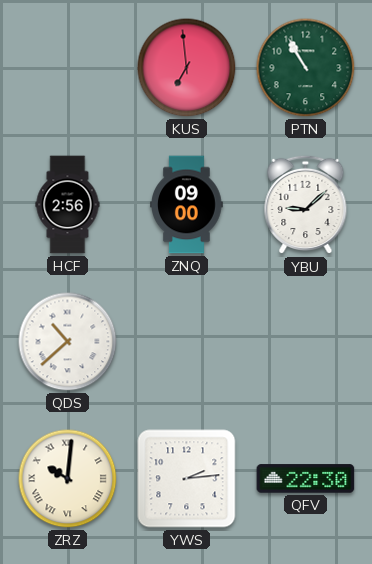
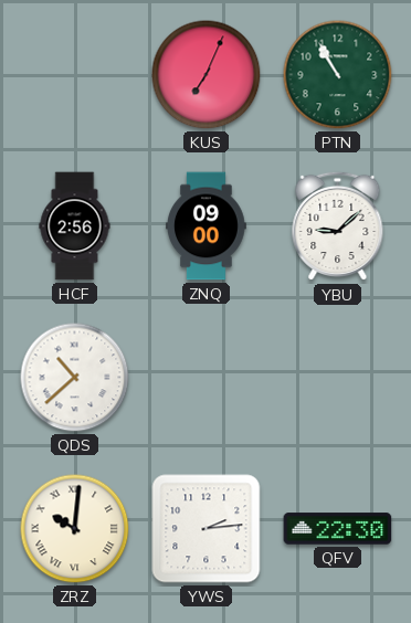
KUS: 6:59 -> 7:04
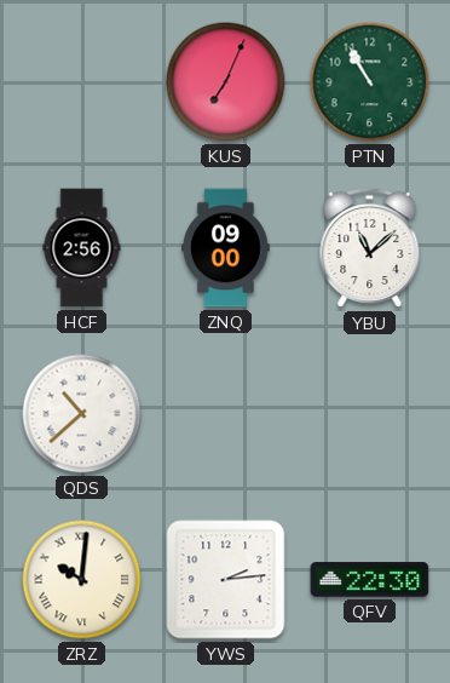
YBU: 9:08 -> 11:08
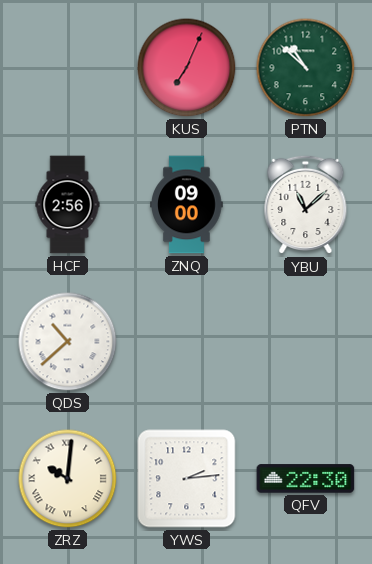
PTN: 10:55 -> 10:52
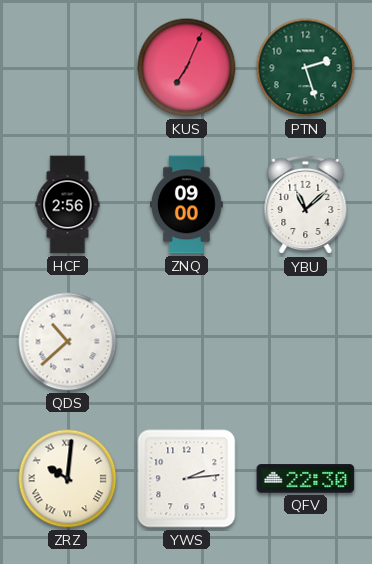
PTN: 10:52 -> 2:27
